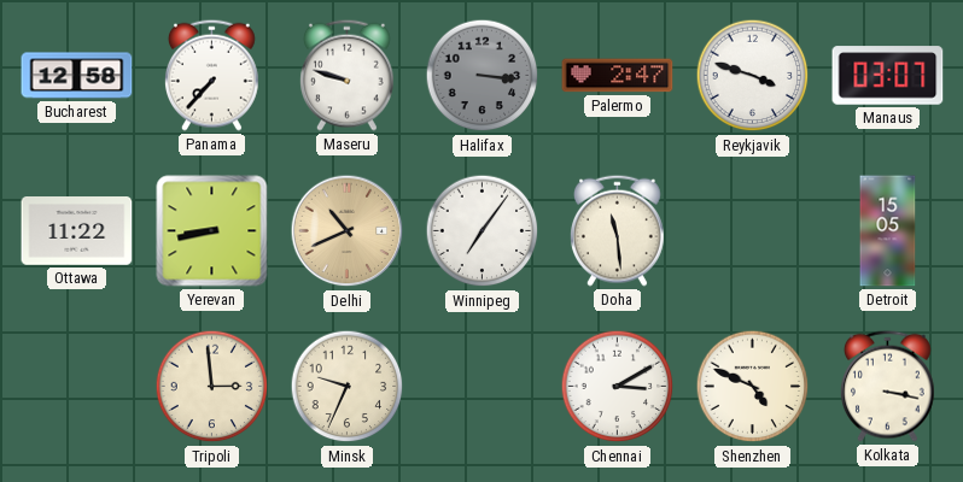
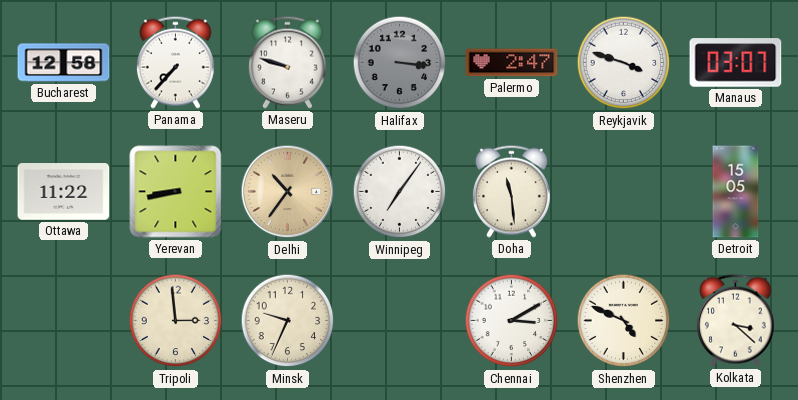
Delhi: 10:41 -> 10:36
Kolkata: 3:17 -> 3:22
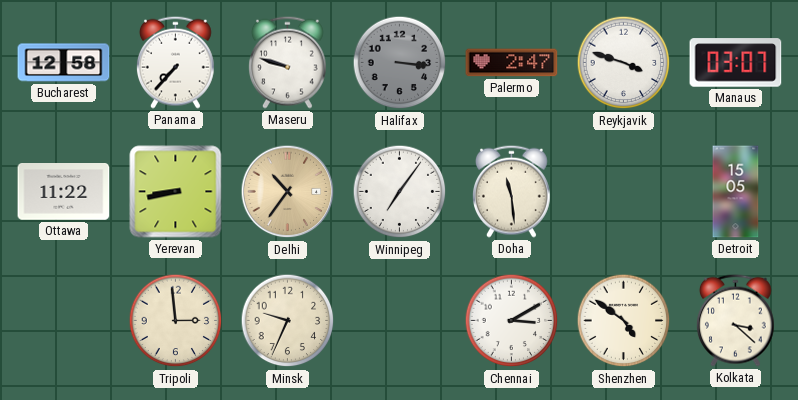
Shenzhen: 4:49 -> 4:51
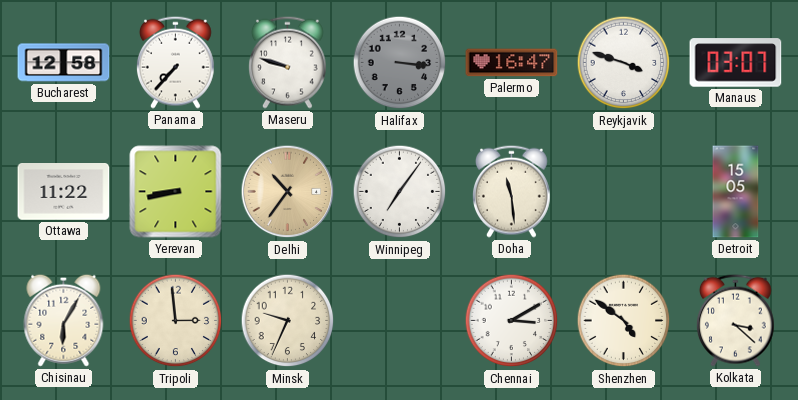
Palermo: 2:47 -> 16:47
Chisinau: none -> 6:05
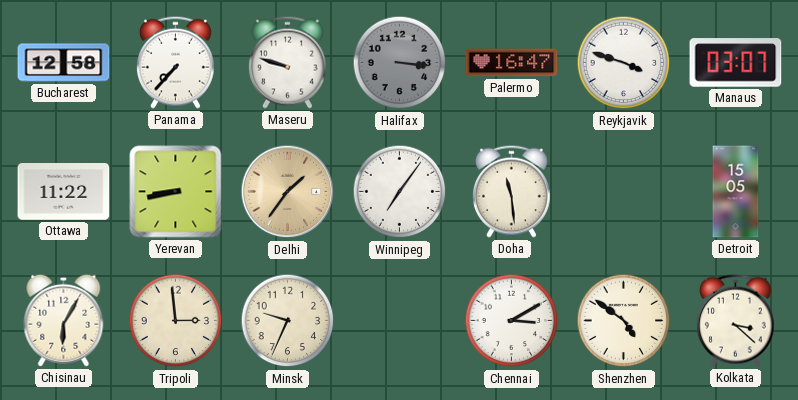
Delhi: 10:36 -> 1:36
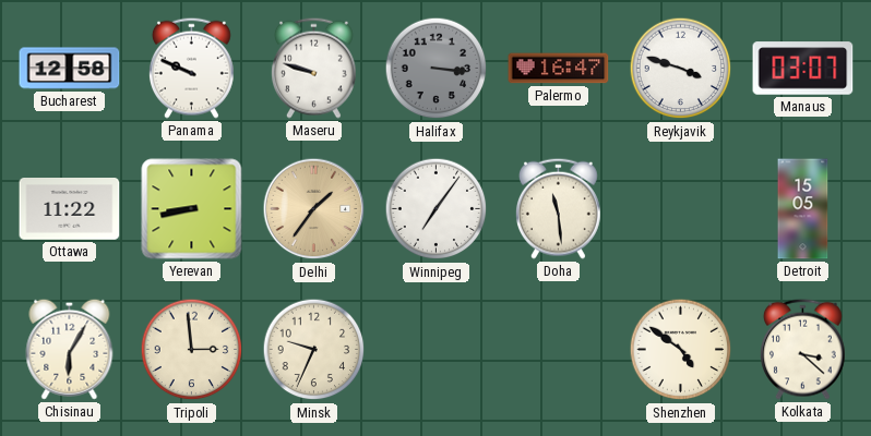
Panama: 7:37 -> 9:49
Chennai: 3:10 -> none
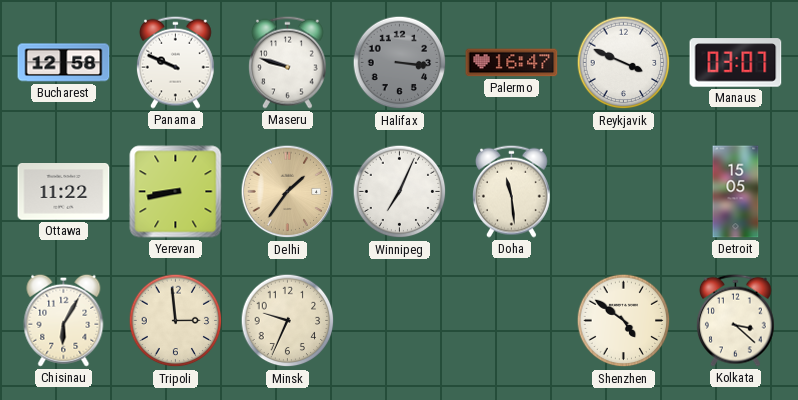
Reykjavik: 3:48 -> 3:49
Winnipeg: 7:06 -> 7:04
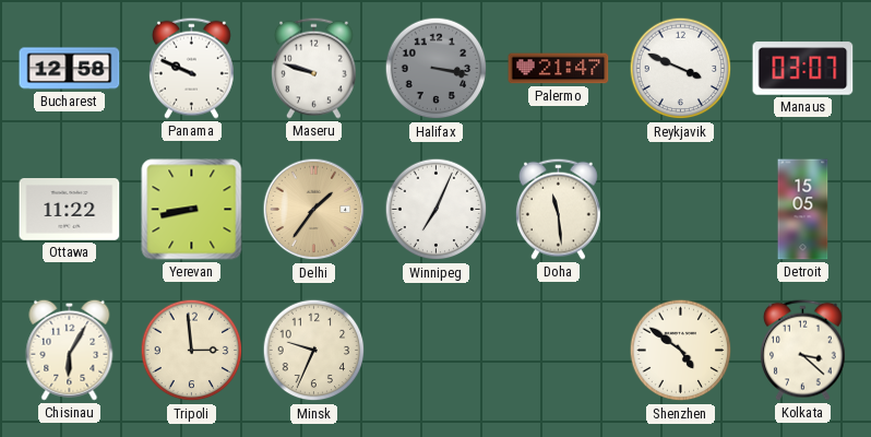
Halifax: 3:16 -> 3:17
Palermo: 16:47 -> 21:47
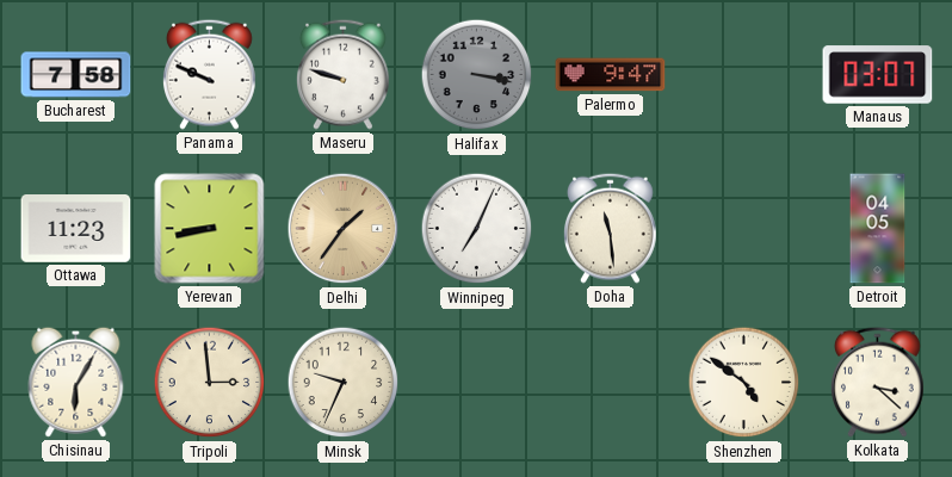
Bucharest: 12:58 -> 7:58
Palermo: 21:47 -> 9:47
Reykjavik: 3:49 -> none
Ottawa: 11:22 -> 11:23
Detroit: 15:05 -> 04:05
